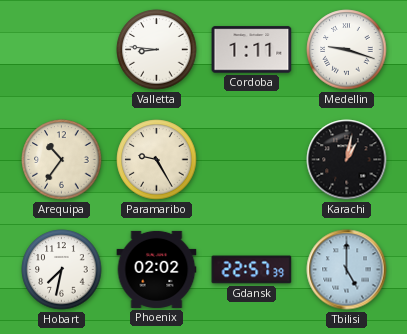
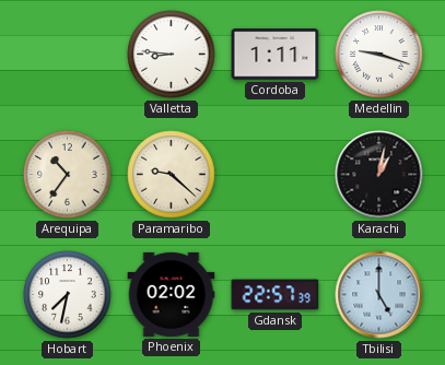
Paramaribo: 9:25 -> 9:22
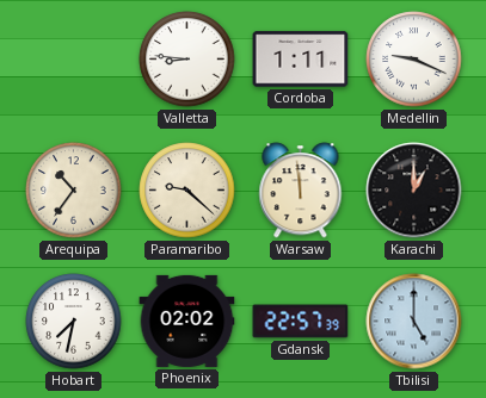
Medellin: 9:18 -> 9:19
Warsaw: none -> 11:59
Karachi: 1:02 -> 1:00
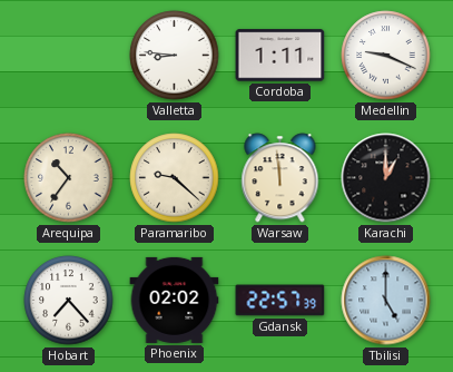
Hobart: 7:32 -> 7:23
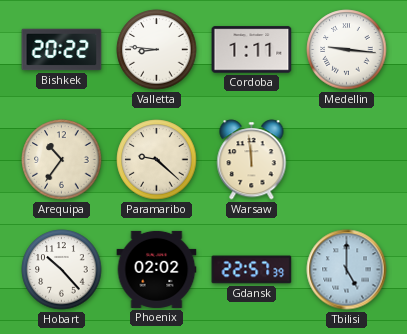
Bishkek: none -> 20:22
Medellin: 9:19 -> 9:16
Karachi: 1:00 -> none
Hobart: 7:23 -> 10:23
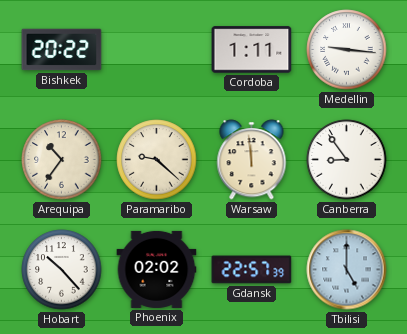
Valletta: 8:46 -> none
Canberra: none -> 8:54
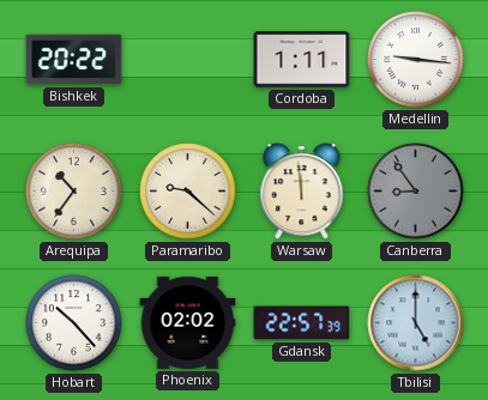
Canberra dial: white -> grey
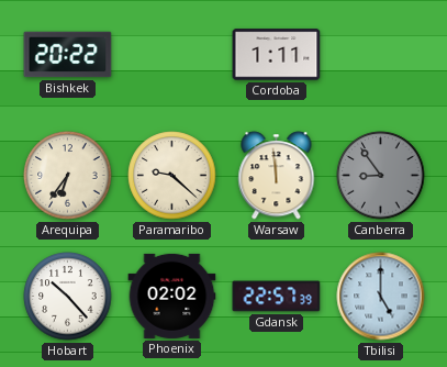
Medellin: 9:16 -> none
Arequipa: 10:36 -> 6:36
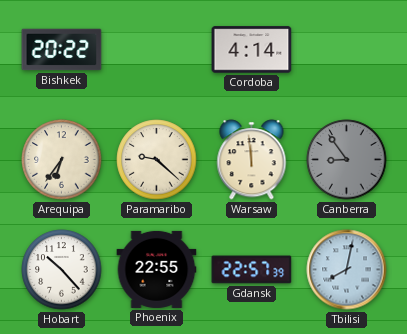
Cordoba: 1:11 -> 4:14
Phoenix: 02:02 -> 22:55
Tbilisi: 5:00 -> 8:02
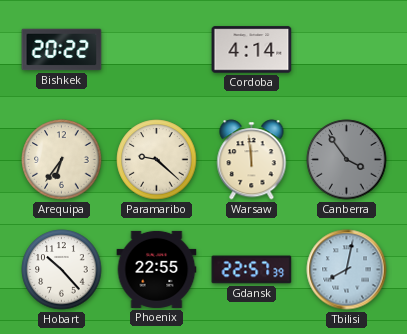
Canberra: 8:54 -> 3:54
